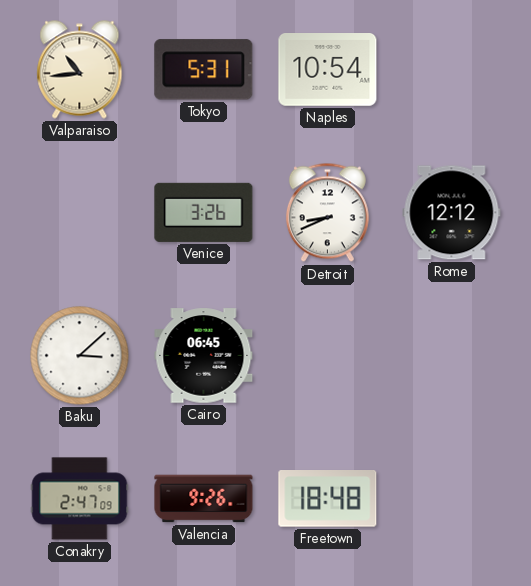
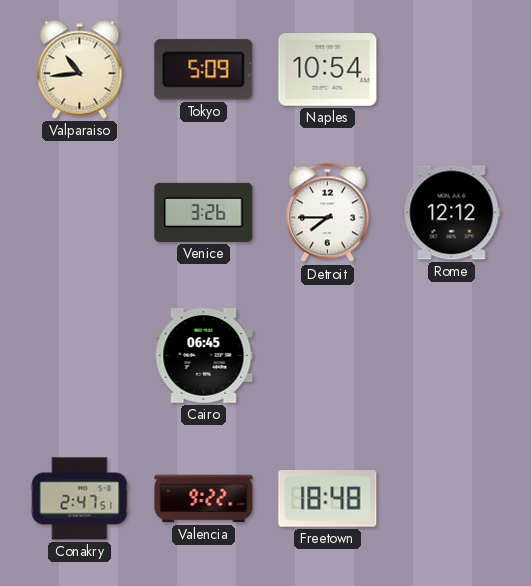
Tokyo: 5:31 -> 5:09
Detroit: 8:41 -> 7:45
Baku: 3:08 -> none
Conakry: 2:47:09 -> 2:47:51
Valencia: 9:26 -> 9:22
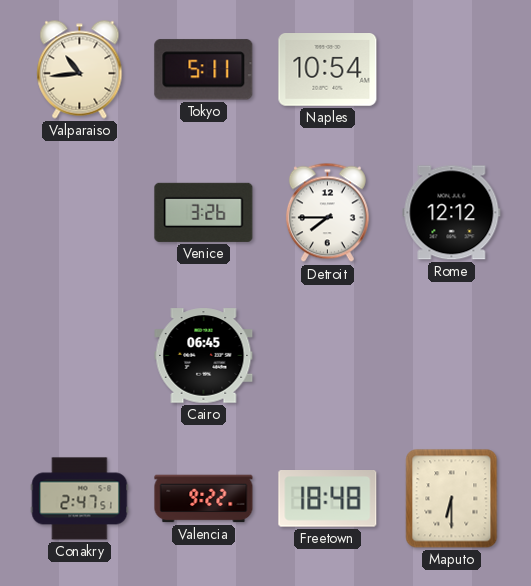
Tokyo: 5:09 -> 5:11
Maputo: none -> 6:30
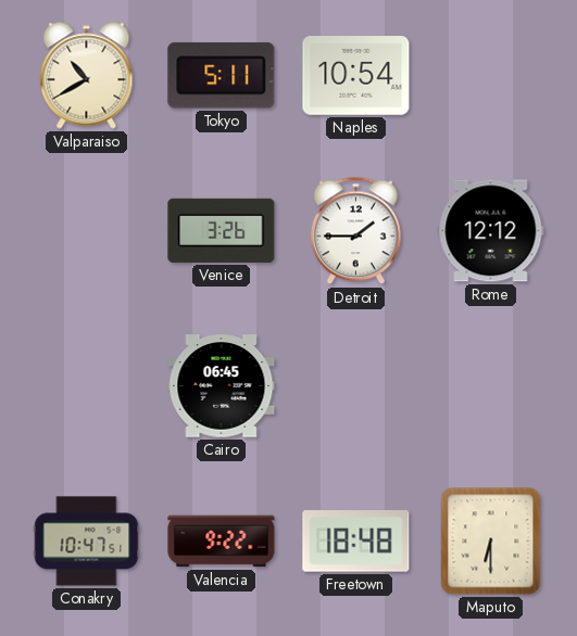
Valparaiso: 10:44 -> 10:40
Detroit: 7:45 -> 1:45
Conakry: 2:47 -> 10:47
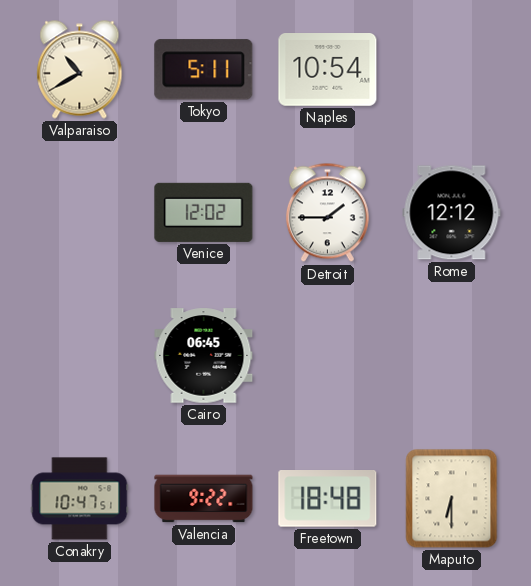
Venice: 3:26 -> 12:02
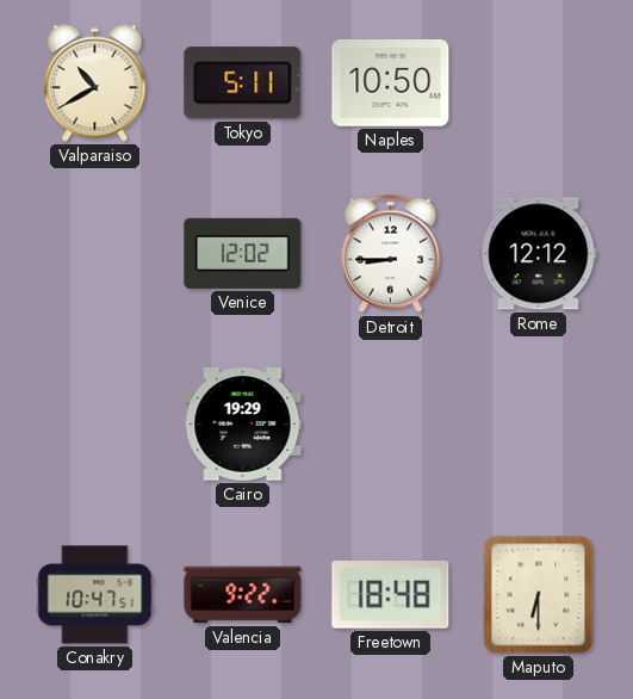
Naples: 10:54 -> 10:50
Detroit: 1:45 -> 8:45
Cairo: 06:45 -> 19:29
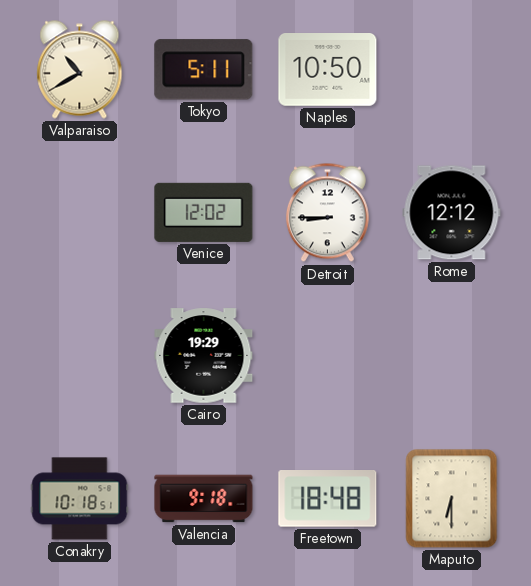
Conakry: 10:47 -> 10:18
Valencia: 9:22 -> 9:18
